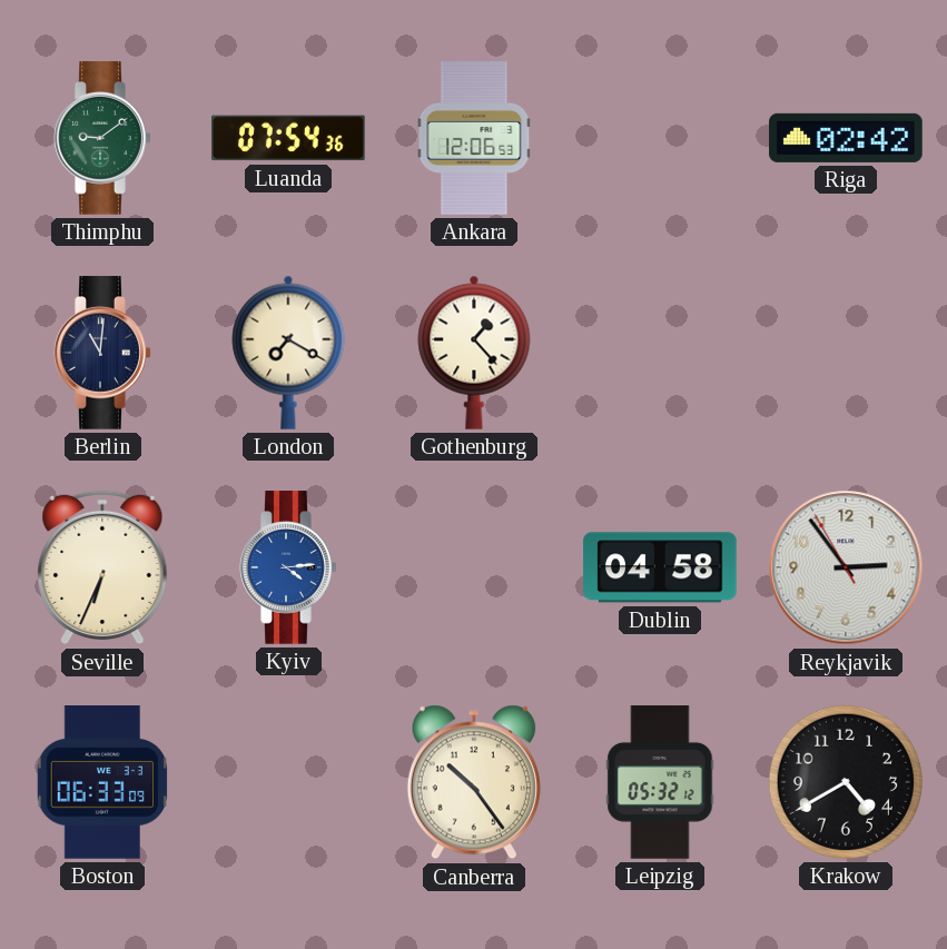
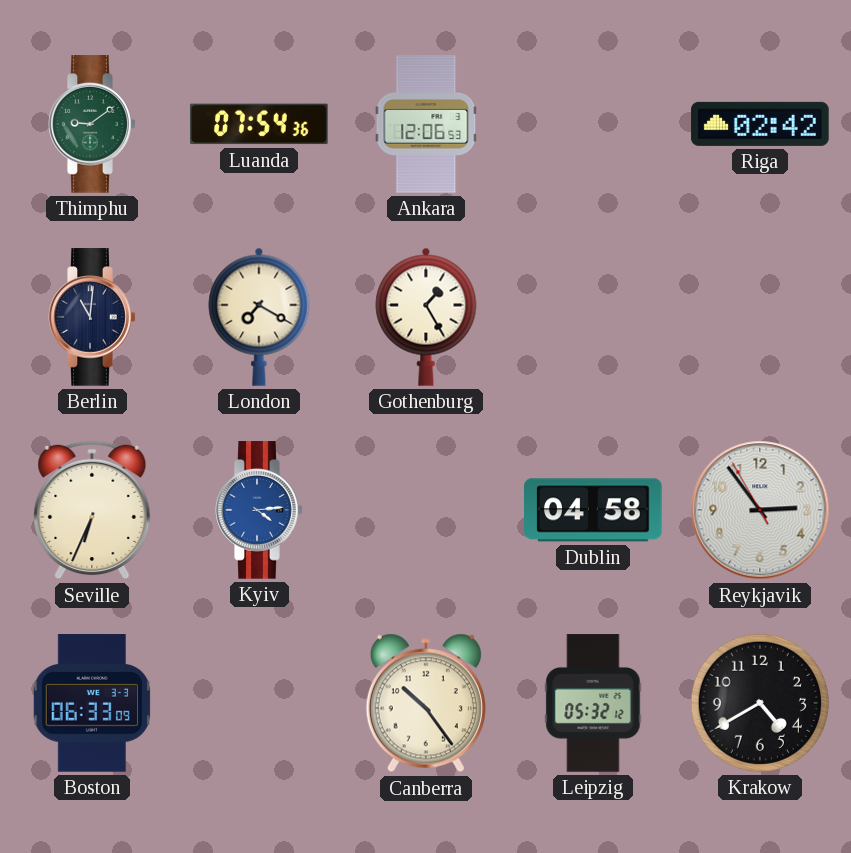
Gothenburg: 1:23 -> 1:25
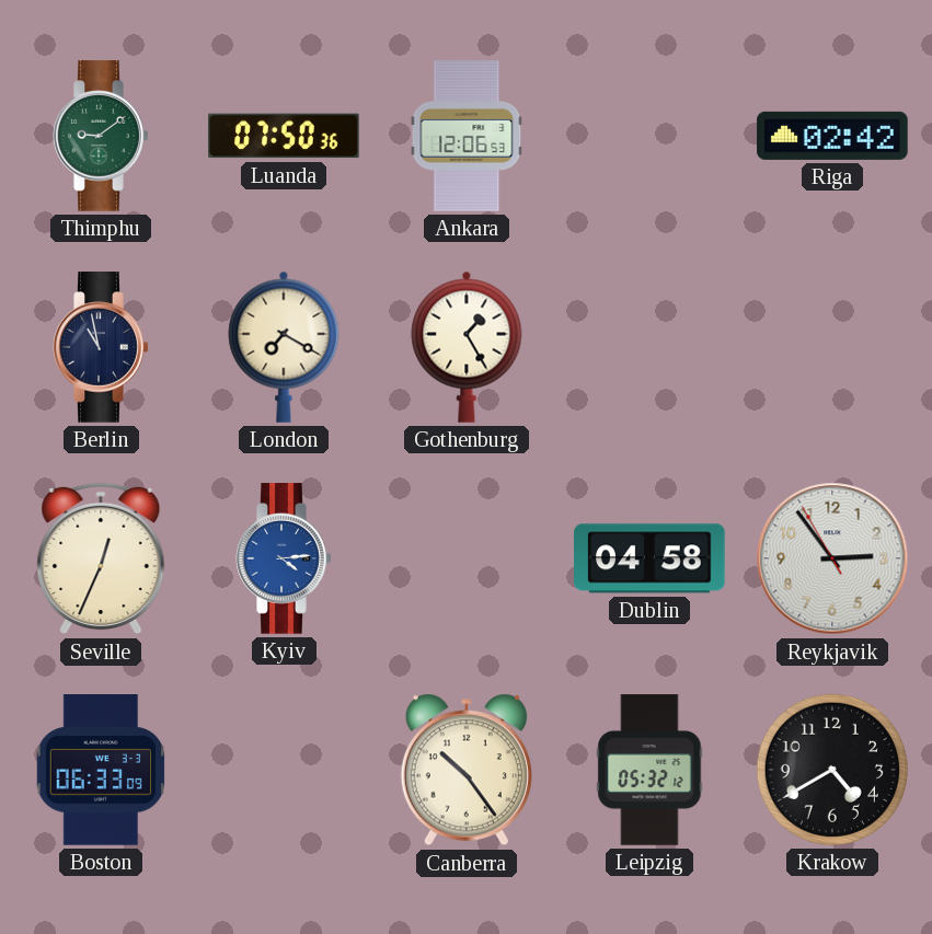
Luanda: 07:54 -> 07:50
Berlin: 11:01 -> 10:58
Seville: 6:34 -> 12:34
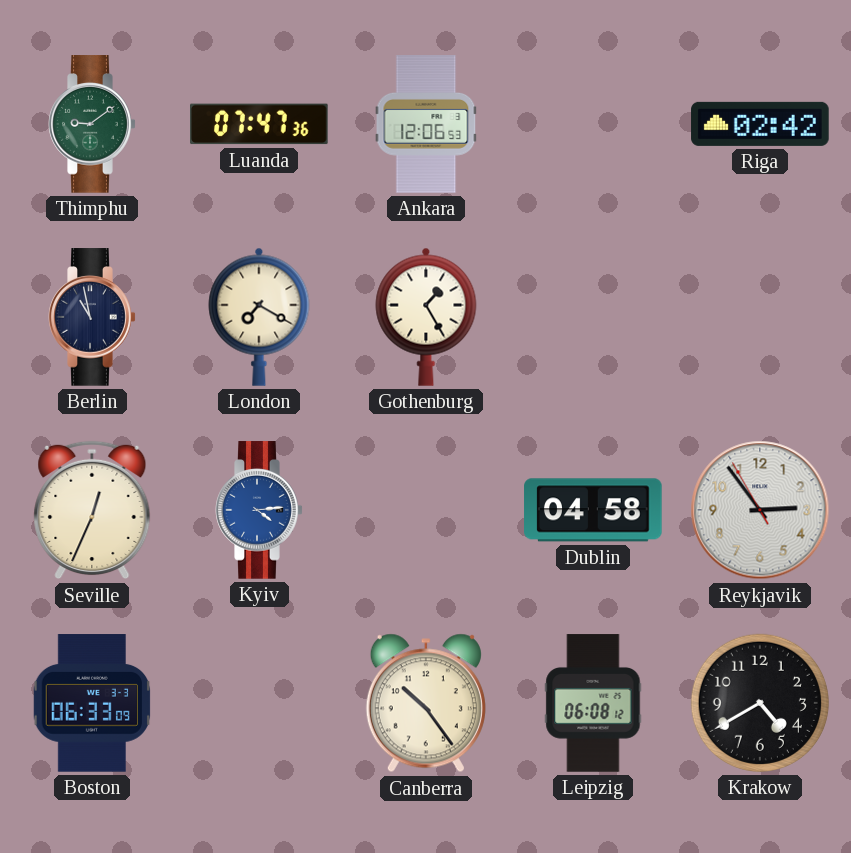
Luanda: 07:50 -> 07:47
Leipzig: 05:32 -> 06:08
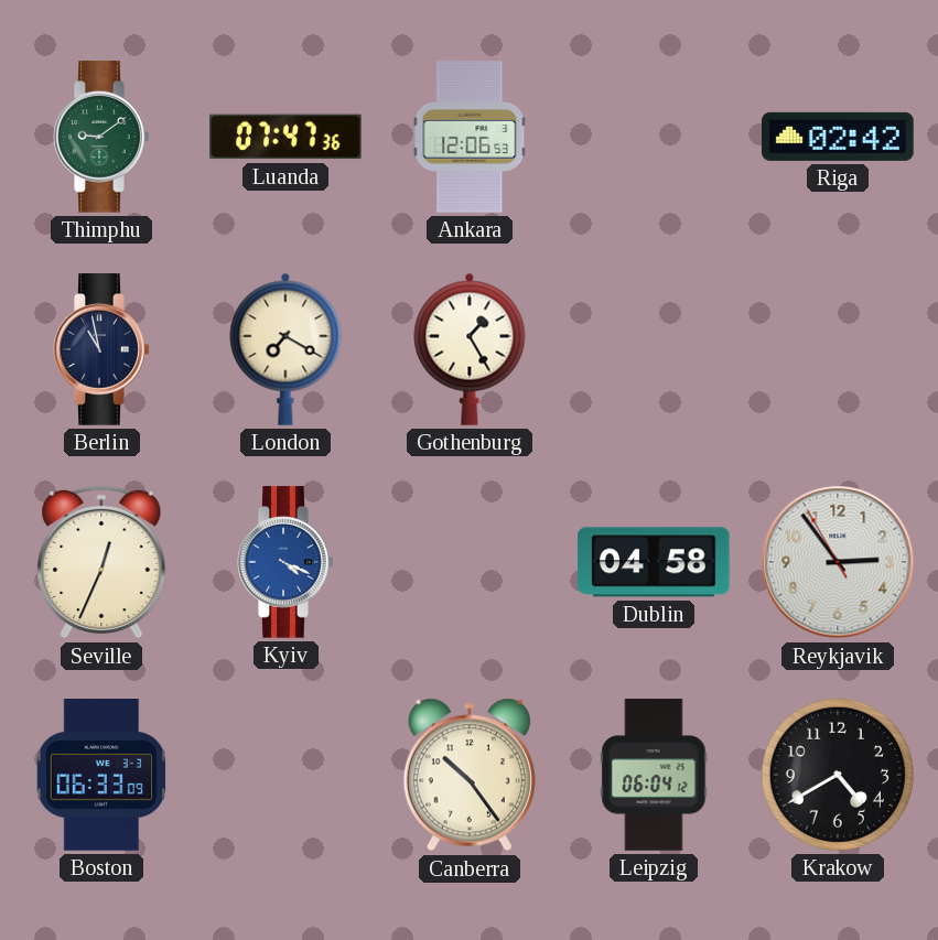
Kyiv: 4:14 -> 4:19
Leipzig: 06:08 -> 06:04
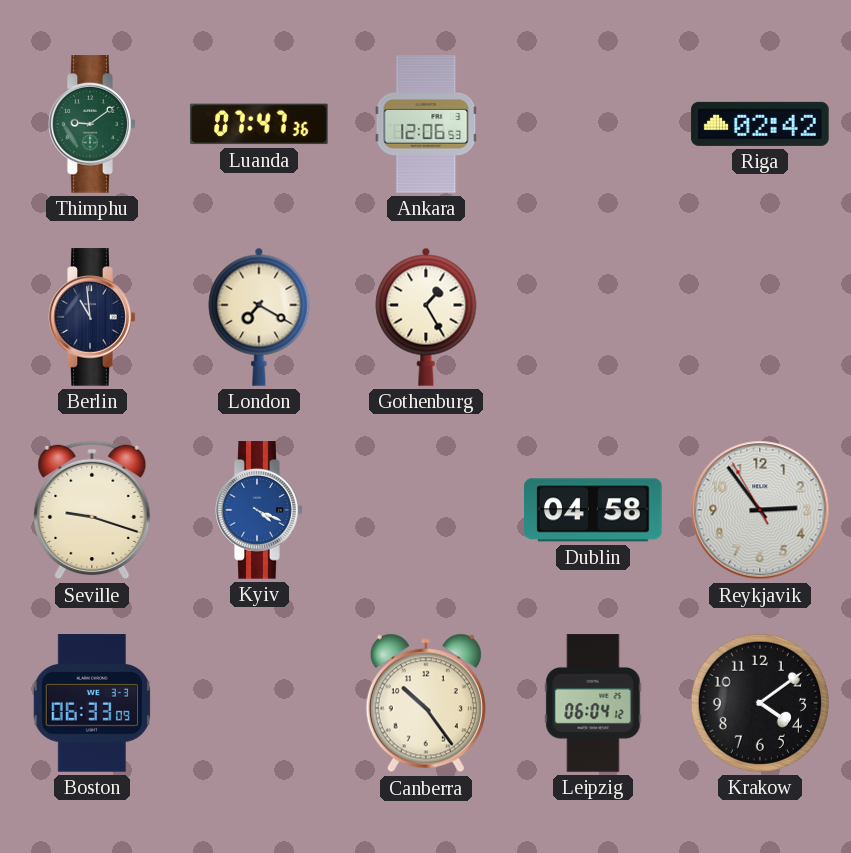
Berlin: 10:58 -> 10:59
Seville: 12:34 -> 9:18
Krakow: 4:40 -> 4:09
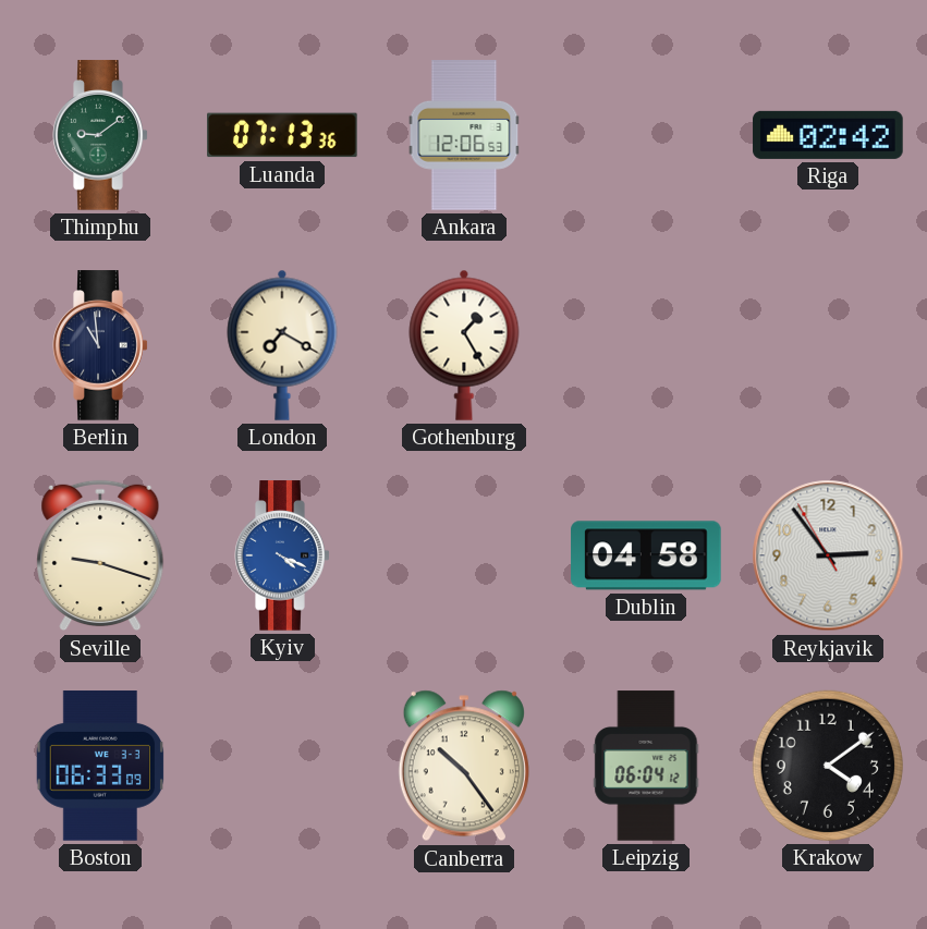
Luanda: 07:47 -> 07:13
